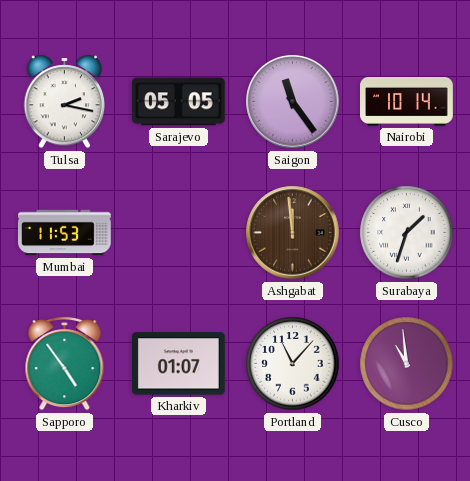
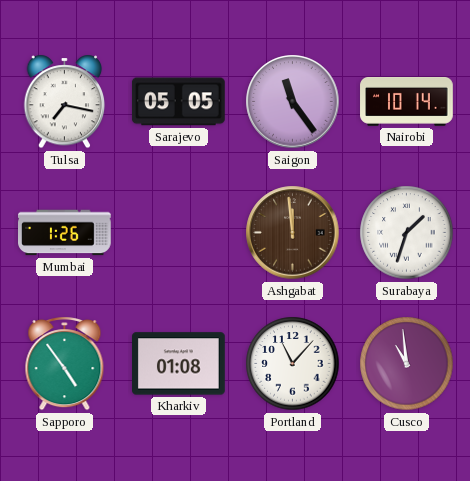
Tulsa: 2:17 -> 7:17
Mumbai: 11:53 -> 1:26
Kharkiv: 01:07 -> 01:08
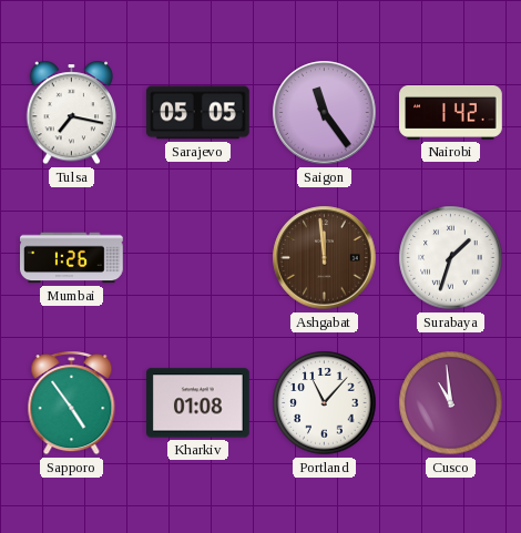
Nairobi: 10:14 -> 1:42
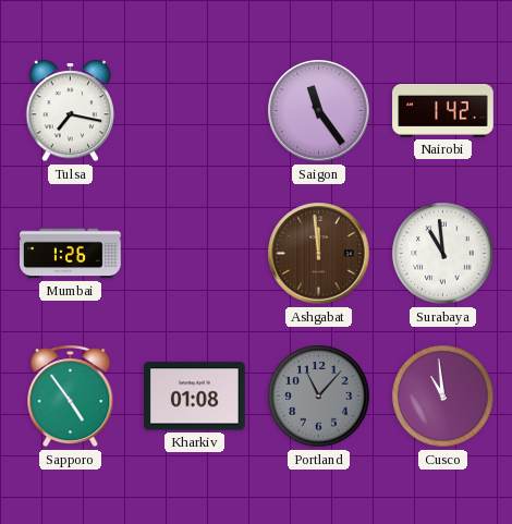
Sarajevo: 05:05 -> none
Surabaya: 1:33 -> 10:59
Portland dial: white -> grey
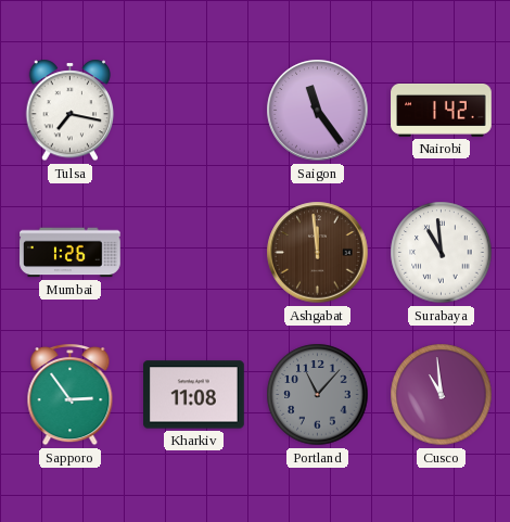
Sapporo: 4:54 -> 2:54
Kharkiv: 01:08 -> 11:08
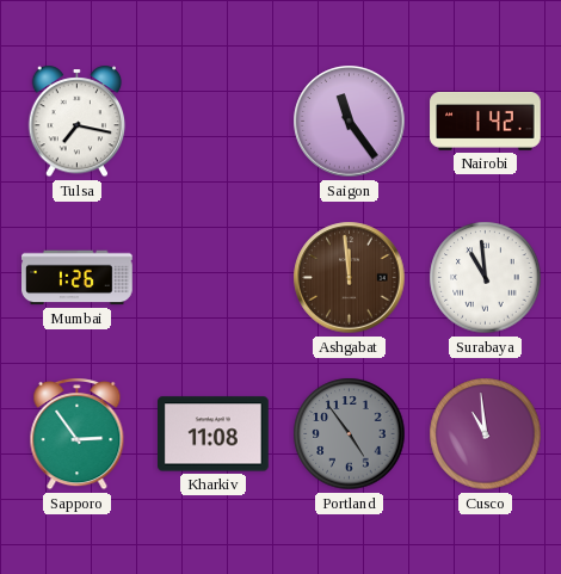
Portland: 11:07 -> 4:54
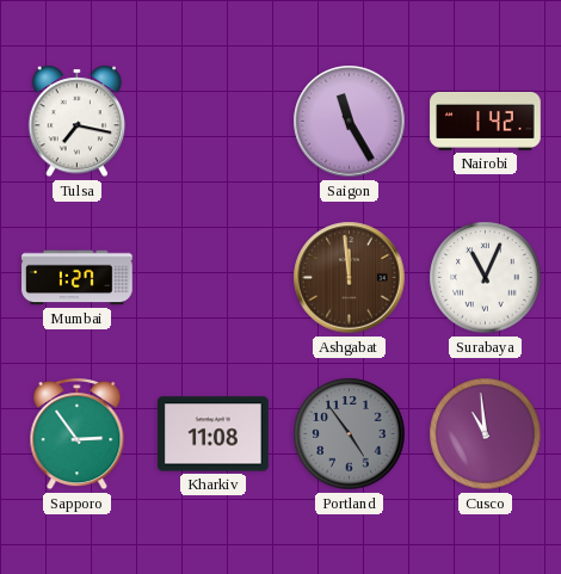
Saigon: 11:24 -> 11:25
Mumbai: 1:26 -> 1:27
Surabaya: 10:59 -> 11:04
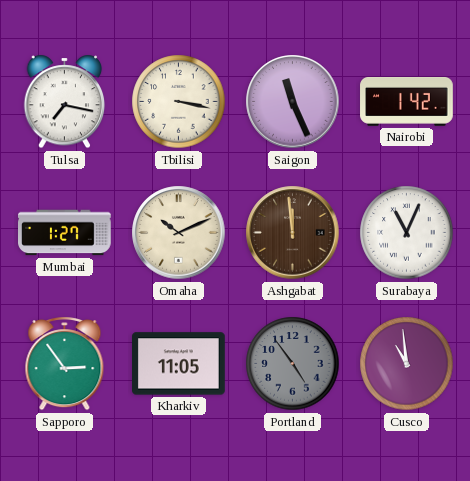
Tbilisi: none -> 3:17
Saigon: 11:25 -> 11:26
Omaha: none -> 10:11
Kharkiv: 11:08 -> 11:05
